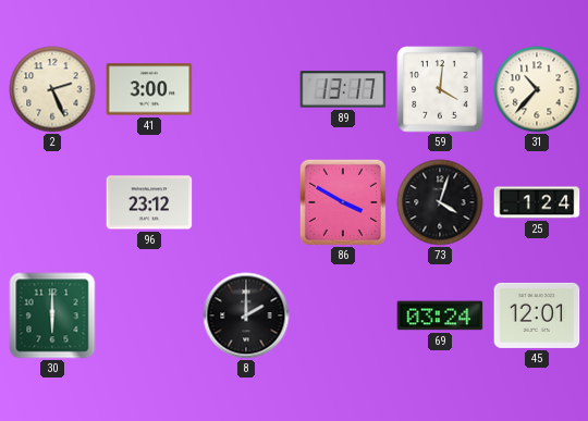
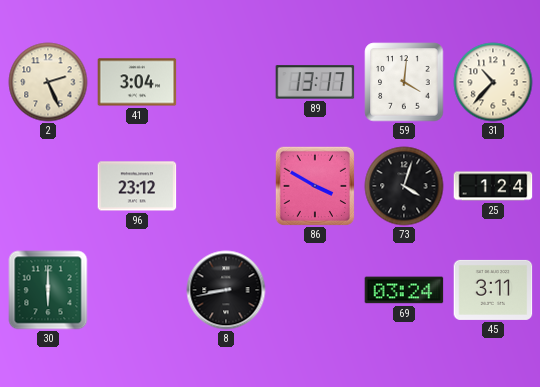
41: 3:00 -> 3:04
8: 2:00 -> 8:43
45: 12:01 -> 3:11
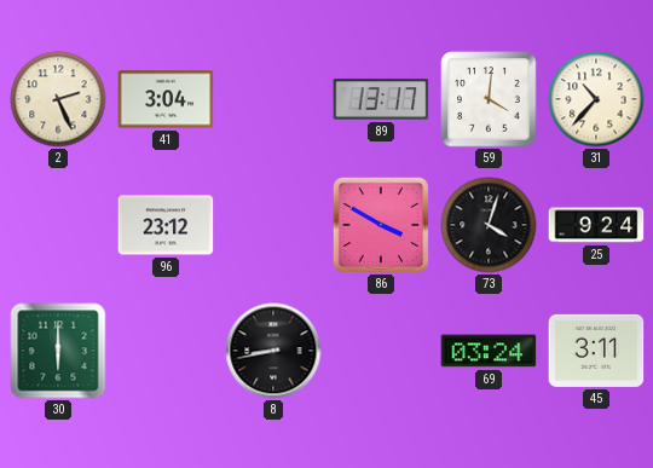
25: 1:24 -> 9:24
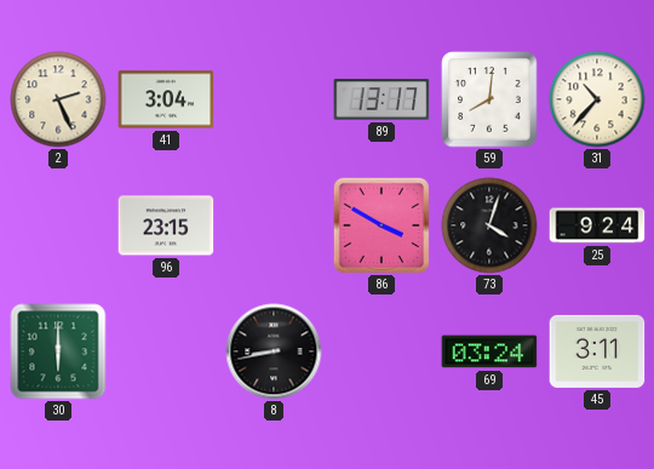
59: 4:01 -> 8:01
96: 23:12 -> 23:15
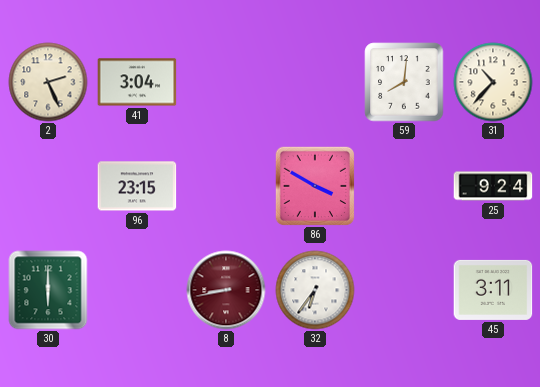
89: 13:17 -> none
73: 4:03 -> none
8 dial: black -> burgundy
32: none -> 6:36
69: 03:24 -> none
